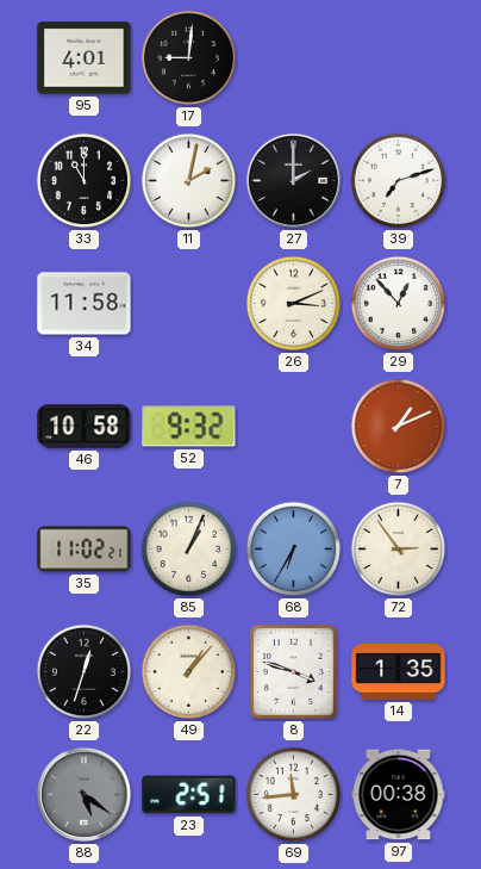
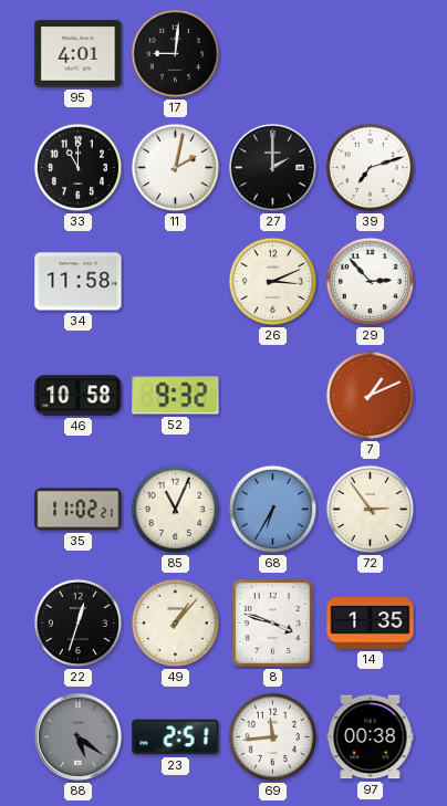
29: 12:53 -> 2:53
85: 1:04 -> 11:04
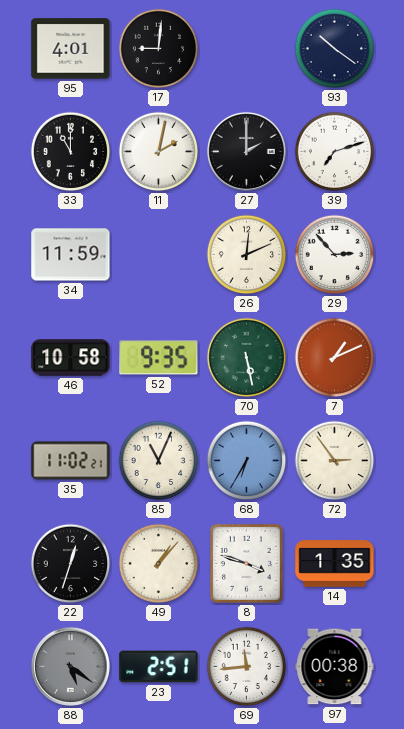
93: none -> 10:21
34: 11:58 -> 11:59
26: 3:11 -> 12:11
52: 9:32 -> 9:35
70: none -> 5:28
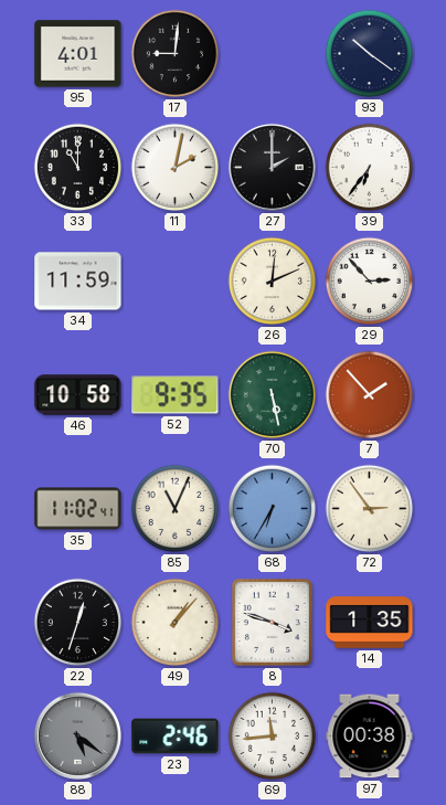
39: 7:12 -> 6:36
7: 1:11 -> 1:53
35: 11:02:21 -> 11:02:41
23: 2:51 -> 2:46
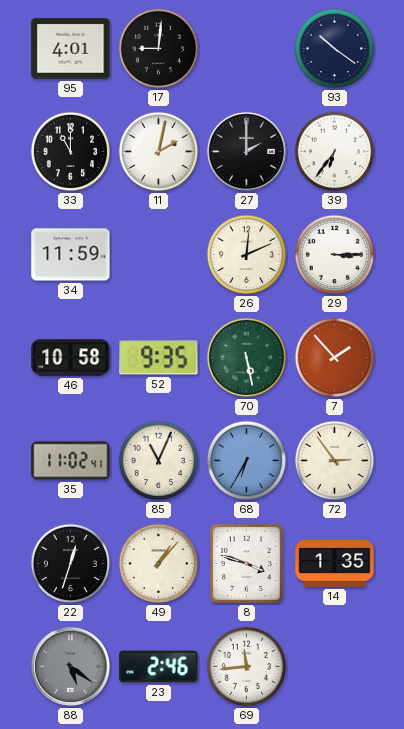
29: 2:53 -> 3:15
97: 00:38 -> none
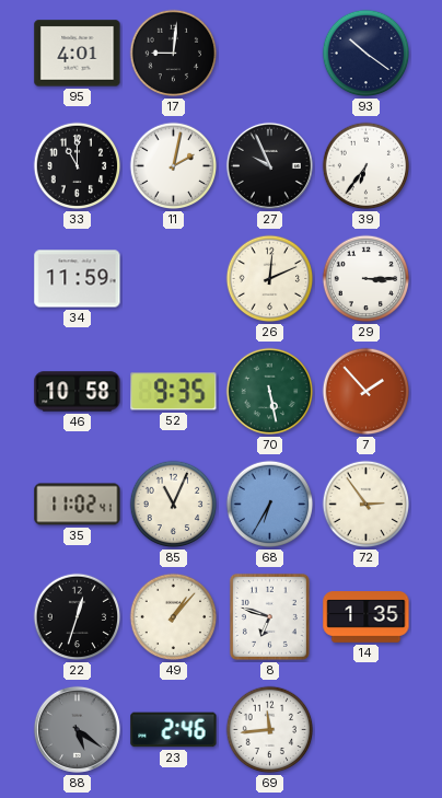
27: 2:00 -> 9:56
8: 3:48 -> 6:48
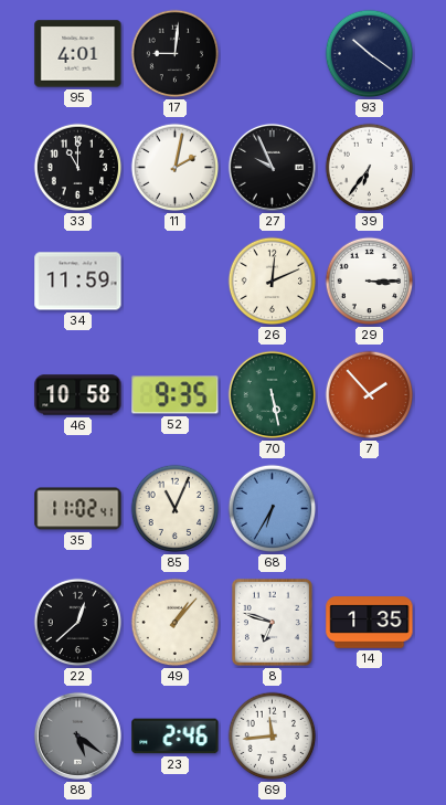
72: 2:54 -> none
22: 12:33 -> 12:38
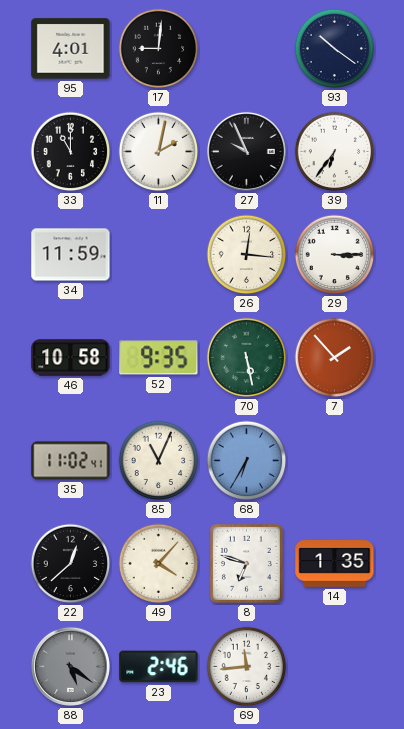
26: 12:11 -> 12:16
49: 1:07 -> 4:07
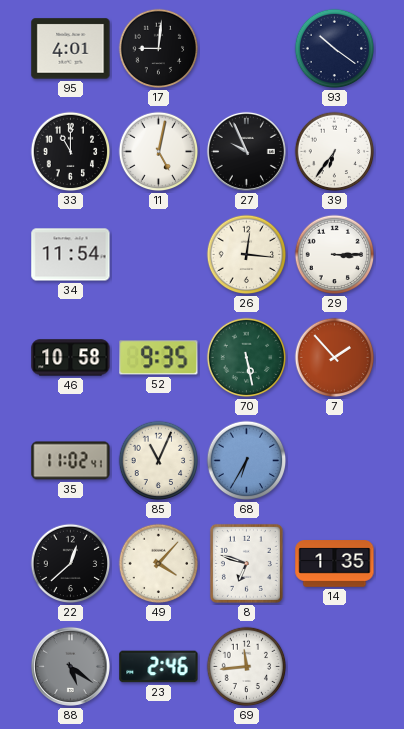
11: 2:02 -> 5:02
34: 11:59 -> 11:54
